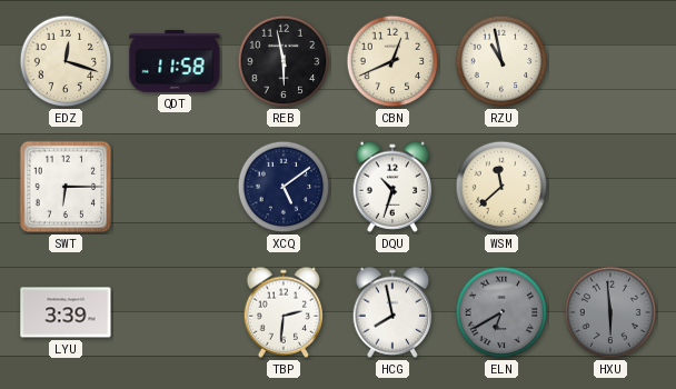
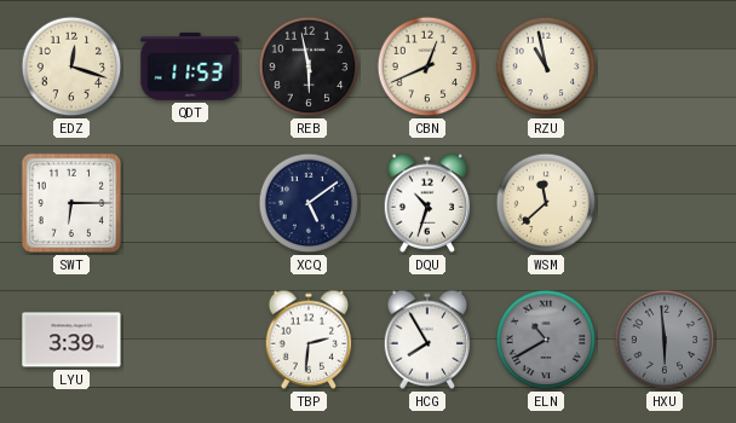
QDT: 11:58 -> 11:53
HCG: 7:58 -> 7:55
ELN: 6:40 -> 10:40
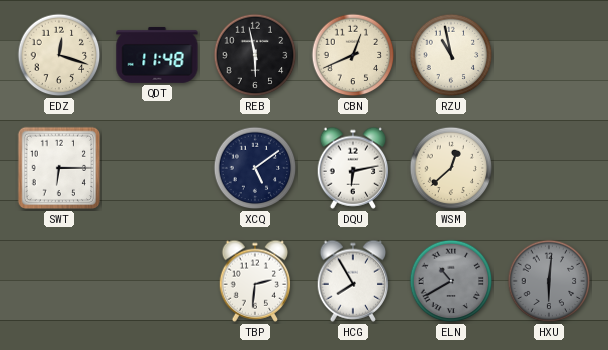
QDT: 11:53 -> 11:48
DQU: 10:33 -> 6:13
WSM: 11:38 -> 12:38
LYU: 3:39 -> none
HXU: 5:59 -> 6:01
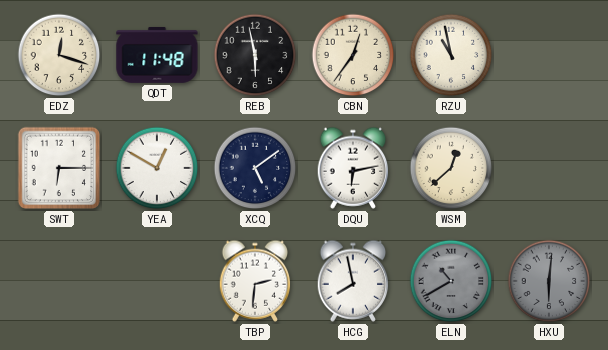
CBN: 12:41 -> 12:36
YEA: none -> 12:50
HCG: 7:55 -> 7:58
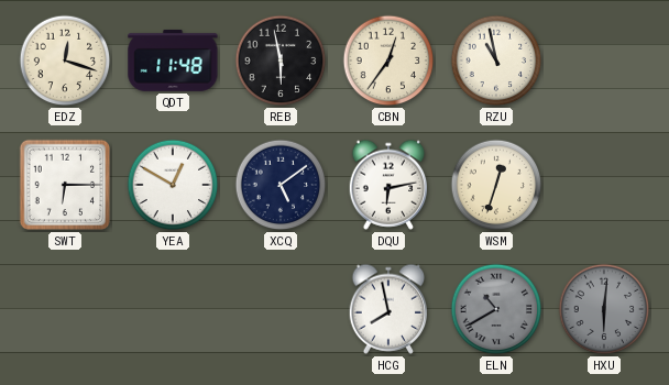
WSM: 12:38 -> 12:33
TBP: 2:31 -> none
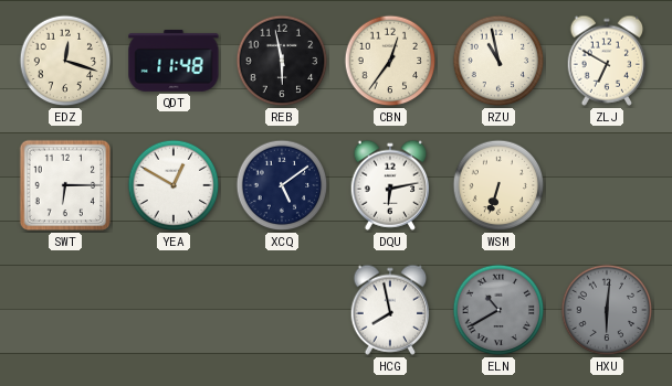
ZLJ: none -> 6:50
WSM: 12:33 -> 6:33
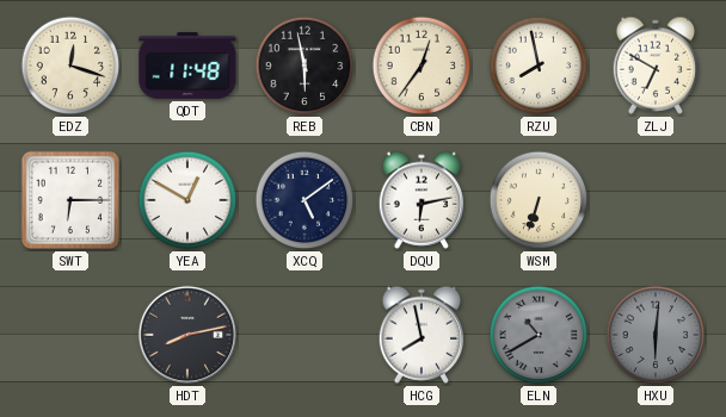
RZU: 10:58 -> 7:58
HDT: none -> 8:13
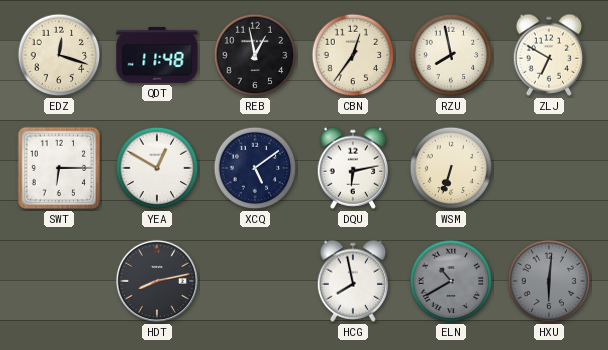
REB: 5:58 -> 12:58
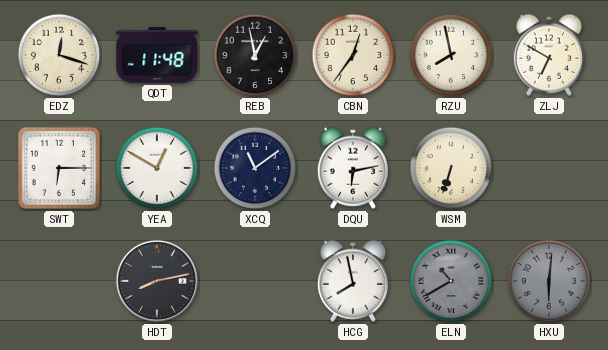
XCQ: 5:09 -> 11:09
